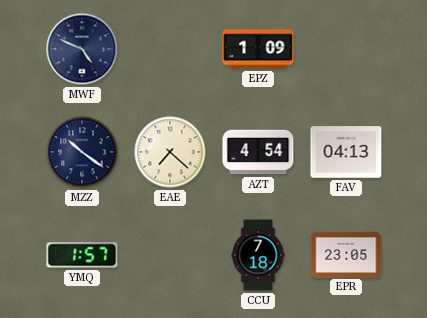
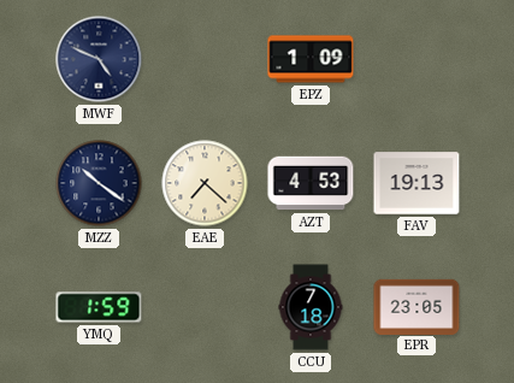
AZT: 4:54 -> 4:53
FAV: 04:13 -> 19:13
YMQ: 1:57 -> 1:59
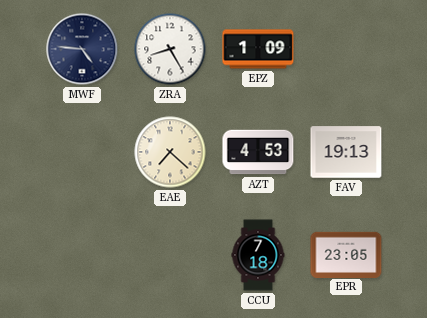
MWF: 4:49 -> 4:46
ZRA: none -> 8:25
MZZ: 10:21 -> none
YMQ: 1:59 -> none
